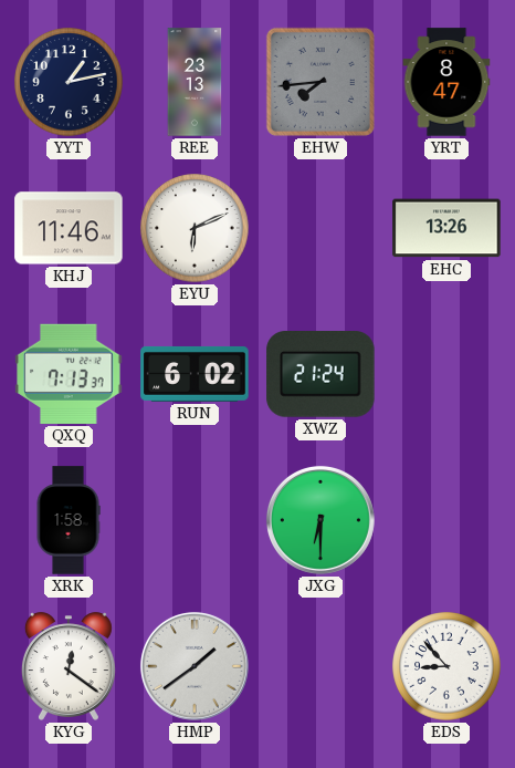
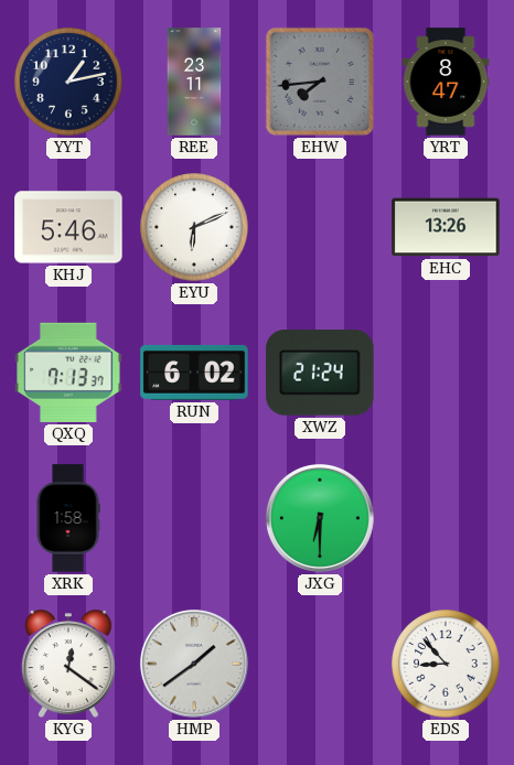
REE: 23:13 -> 23:11
KHJ: 11:46 -> 5:46
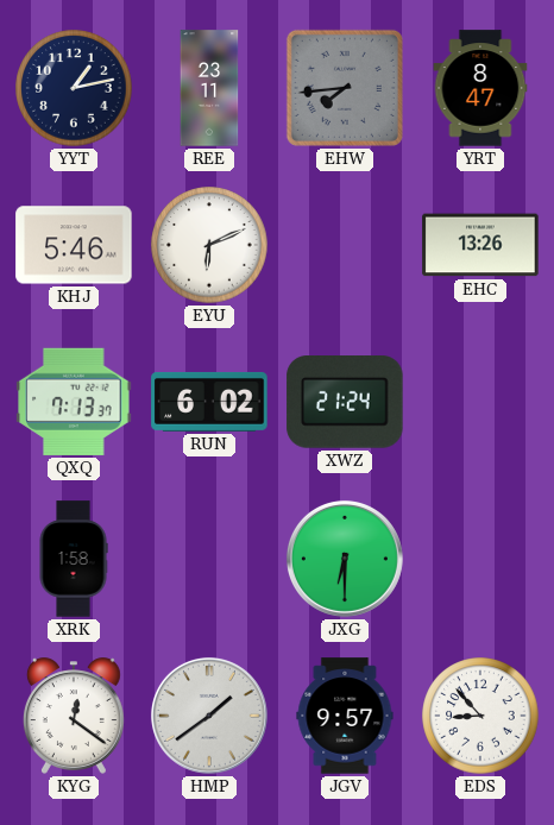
JGV: none -> 9:57
